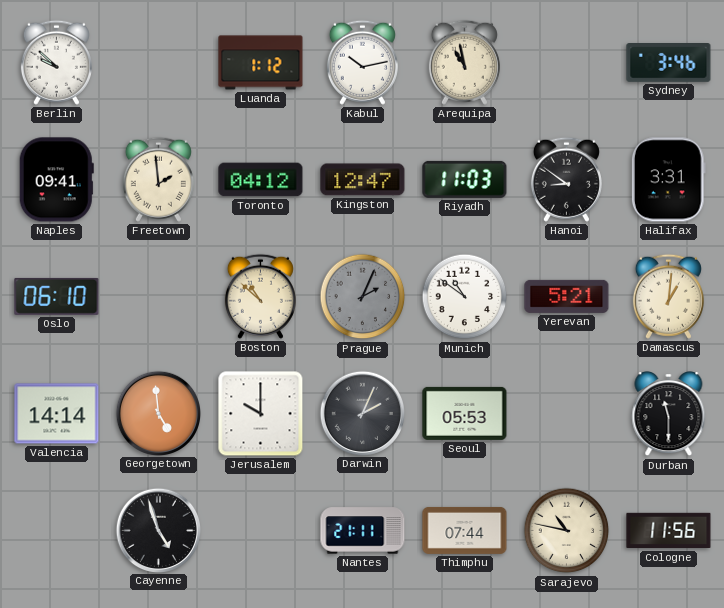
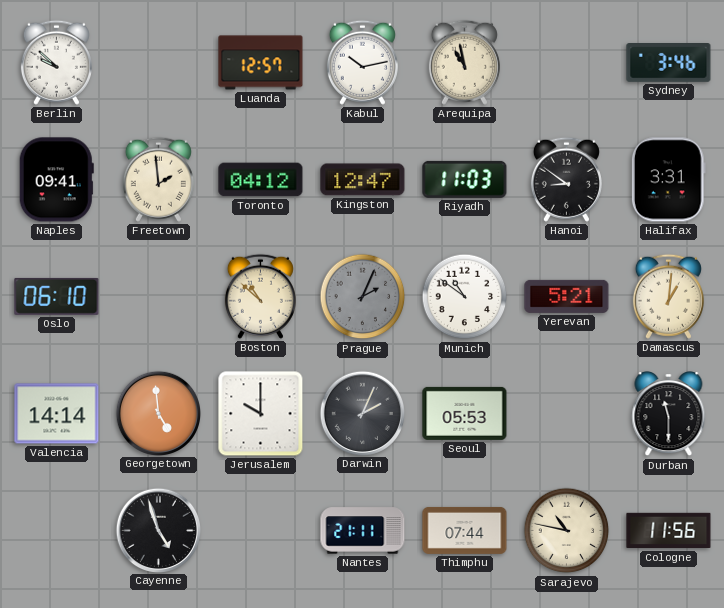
Luanda: 1:12 -> 12:57
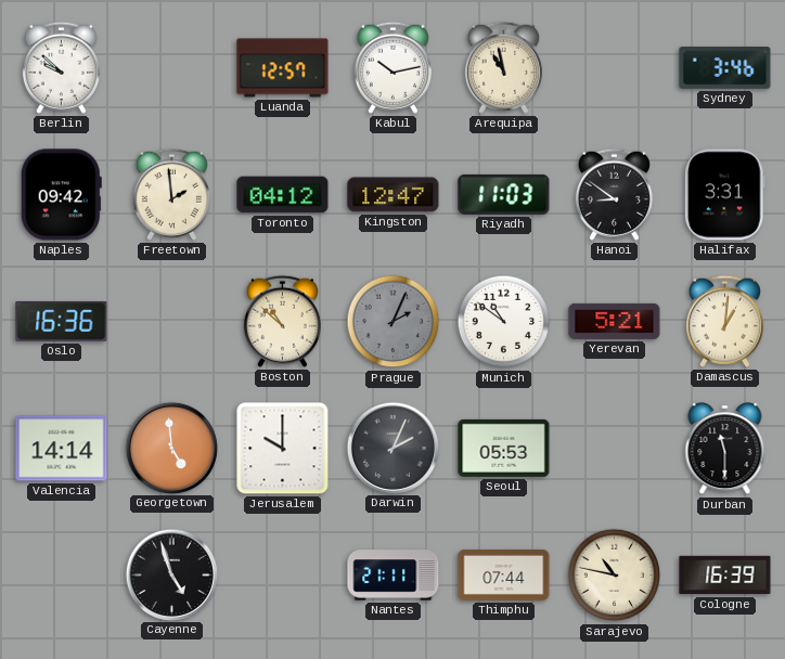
Naples: 09:41 -> 09:42
Oslo: 06:10 -> 16:36
Cologne: 11:56 -> 16:39
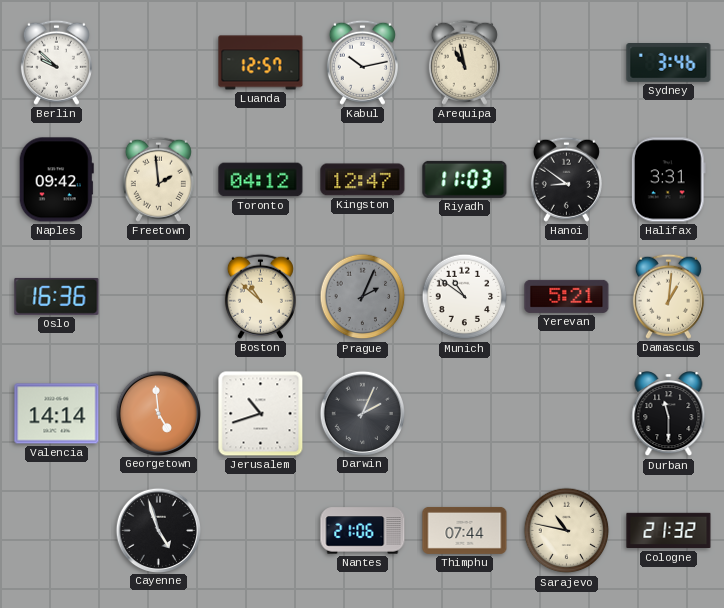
Jerusalem: 10:00 -> 10:42
Seoul: 05:53 -> none
Nantes: 21:11 -> 21:06
Cologne: 16:39 -> 21:32
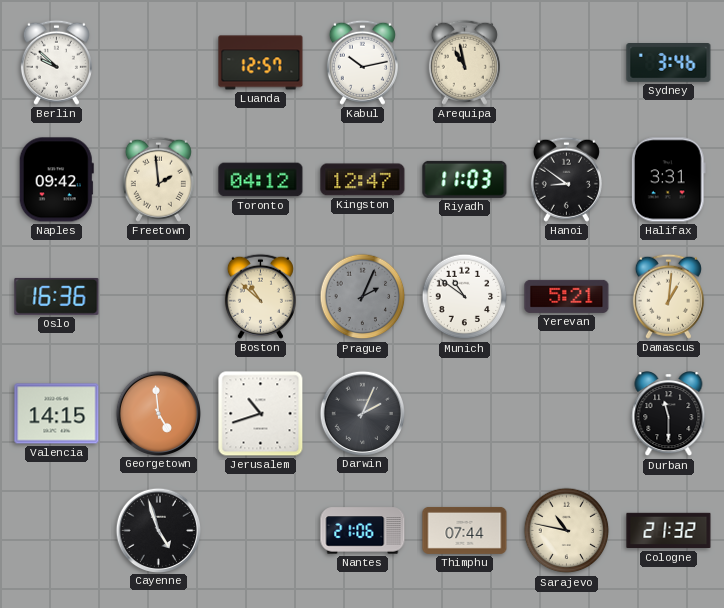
Valencia: 14:14 -> 14:15
